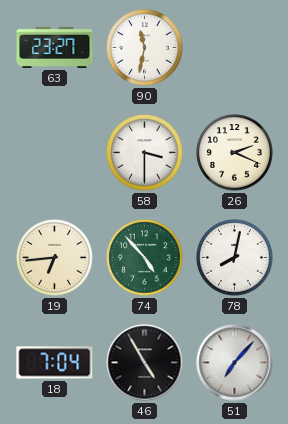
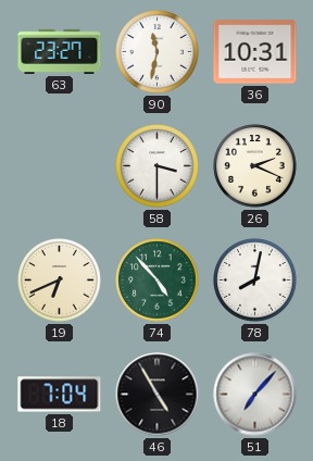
36: none -> 10:31
19: 6:44 -> 6:41
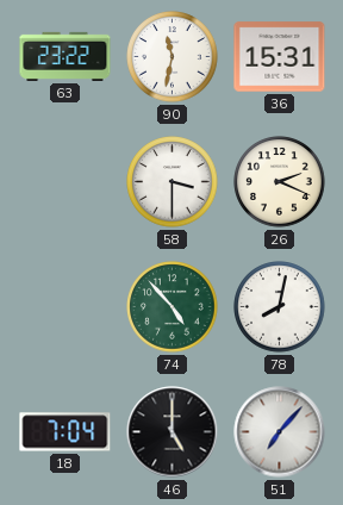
63: 23:27 -> 23:22
36: 10:31 -> 15:31
19: 6:41 -> none
46: 4:55 -> 5:00
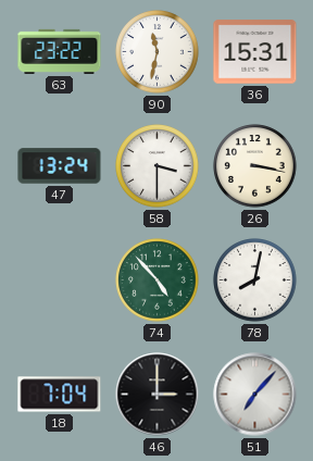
47: none -> 13:24
26: 2:19 -> 3:17
46: 5:00 -> 3:00
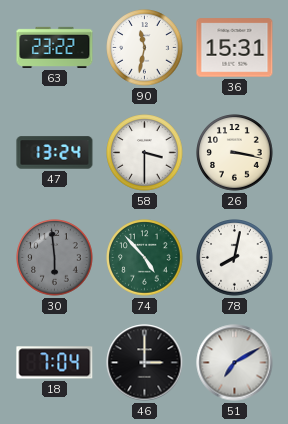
30: none -> 5:59
51: 7:07 -> 7:10
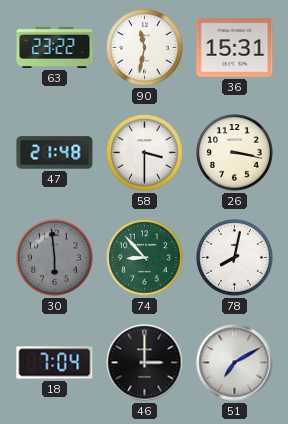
47: 13:24 -> 21:48
74: 4:53 -> 8:53
